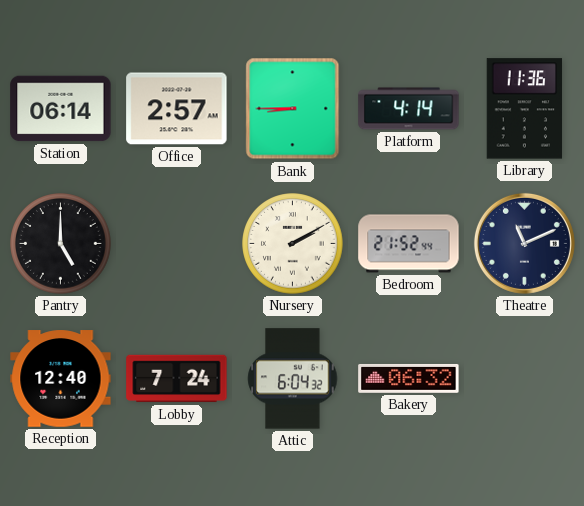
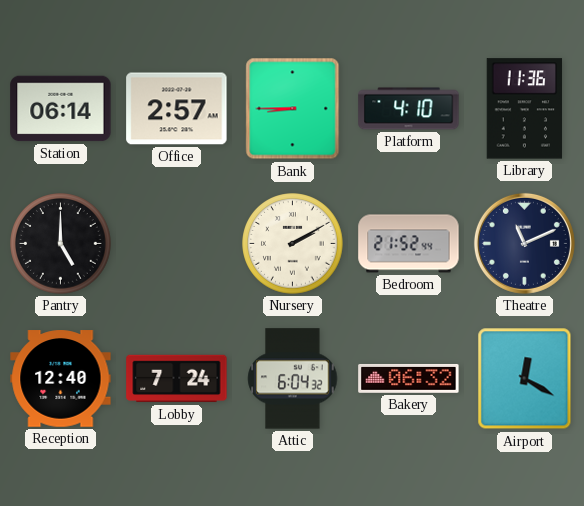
Platform: 4:14 -> 4:10
Airport: none -> 12:20
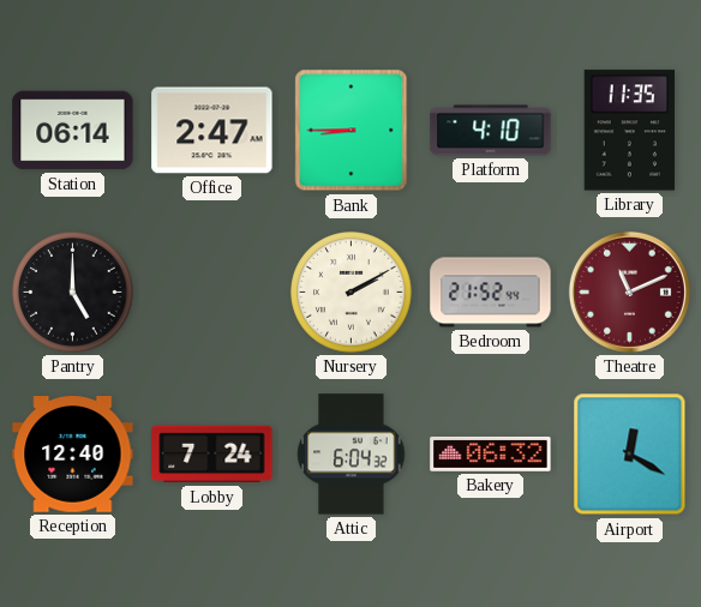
Office: 2:57 -> 2:47
Library: 11:36 -> 11:35
Theatre dial: navy -> burgundy
